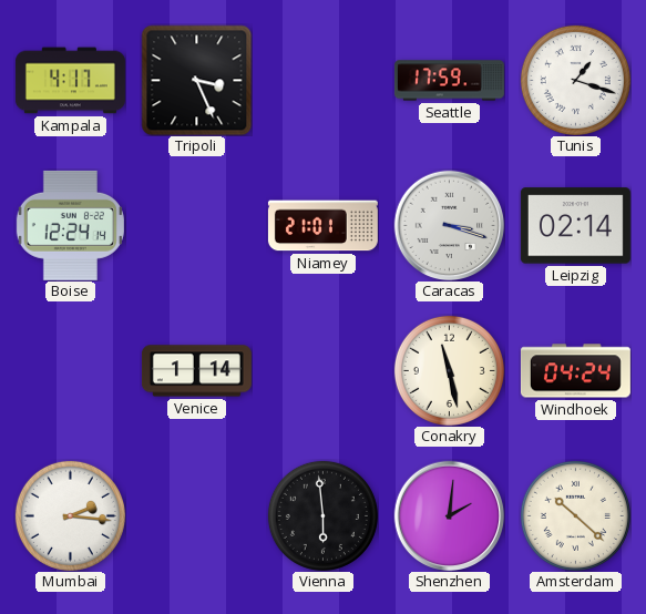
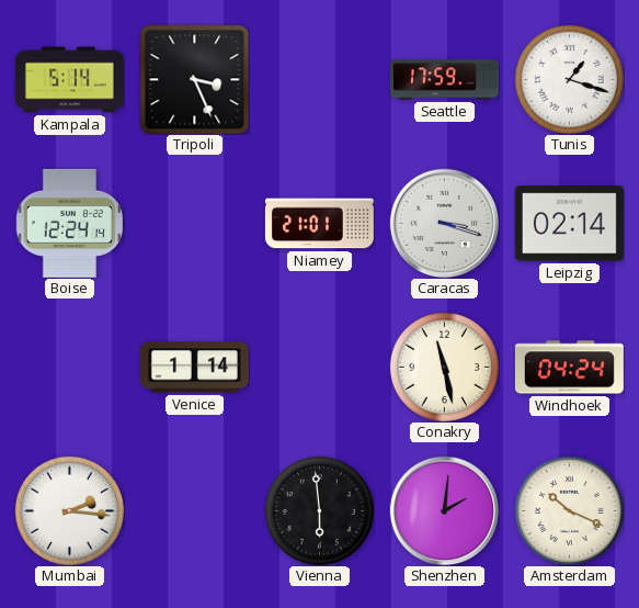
Kampala: 4:17 -> 5:14
Amsterdam: 10:22 -> 10:19
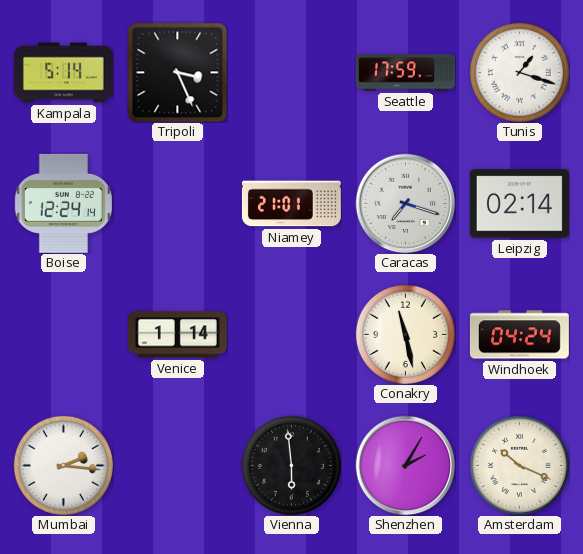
Caracas: 3:18 -> 7:18
Shenzhen: 2:01 -> 2:05
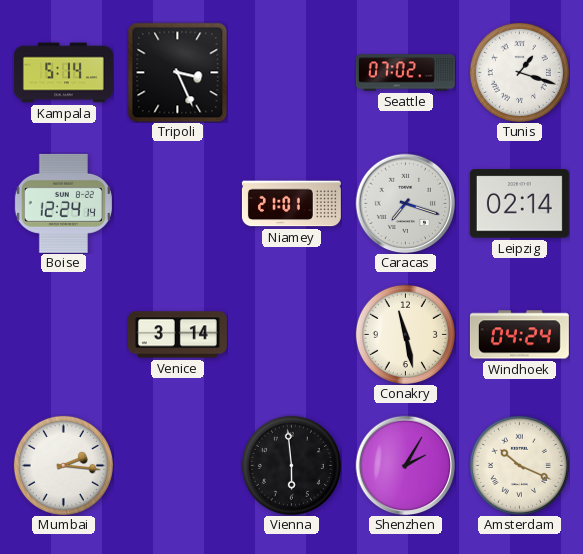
Seattle: 17:59 -> 07:02
Venice: 1:14 -> 3:14
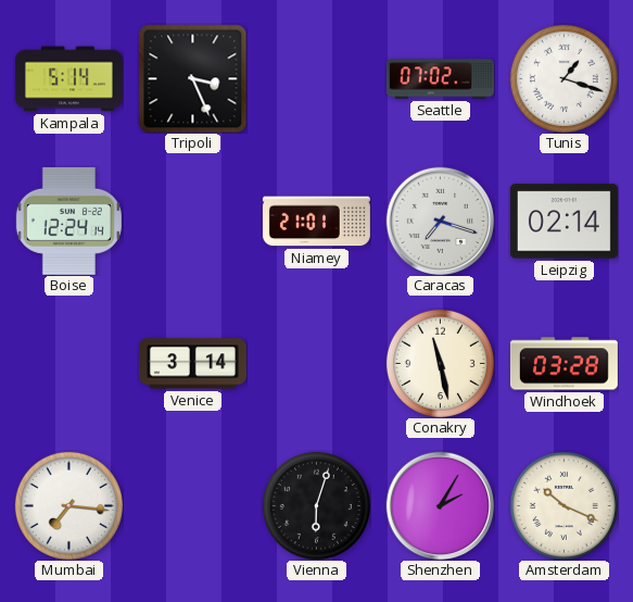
Windhoek: 04:24 -> 03:28
Mumbai: 2:16 -> 7:16
Vienna: 5:59 -> 6:03
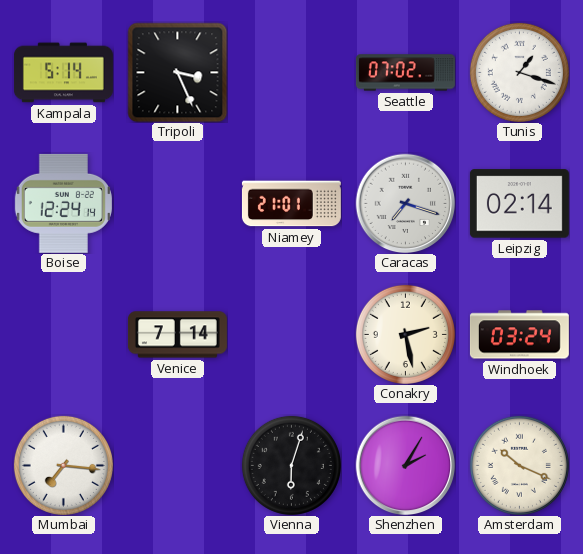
Venice: 3:14 -> 7:14
Conakry: 11:28 -> 2:28
Windhoek: 03:28 -> 03:24
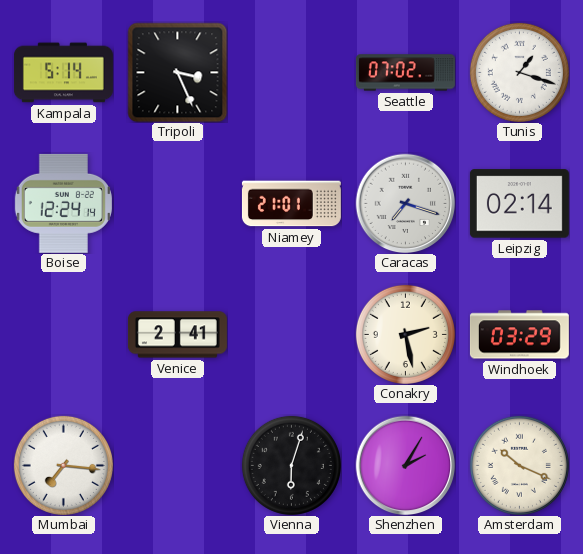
Venice: 7:14 -> 2:41
Windhoek: 03:24 -> 03:29
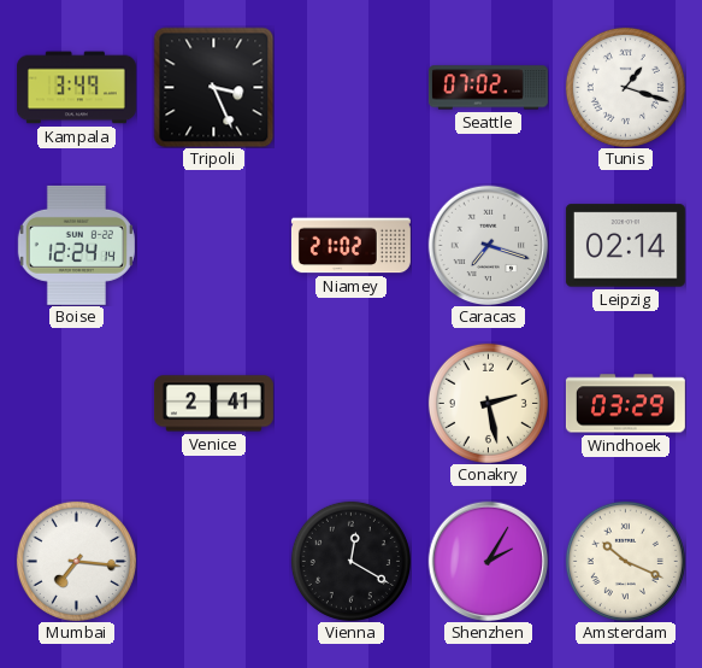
Kampala: 5:14 -> 3:49
Niamey: 21:01 -> 21:02
Vienna: 6:03 -> 12:20
